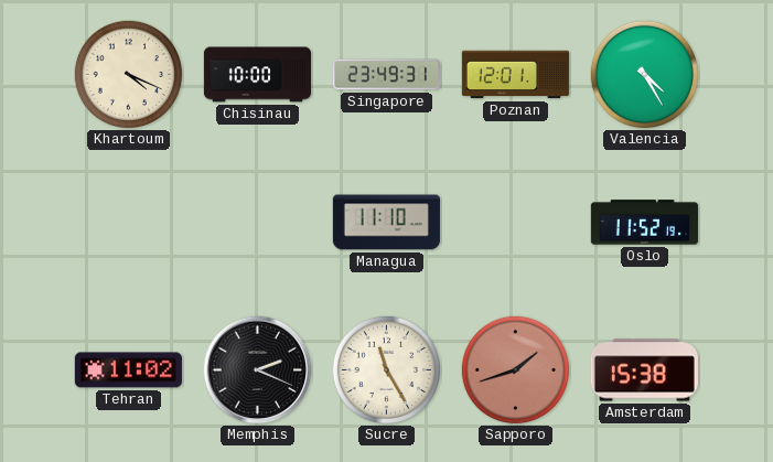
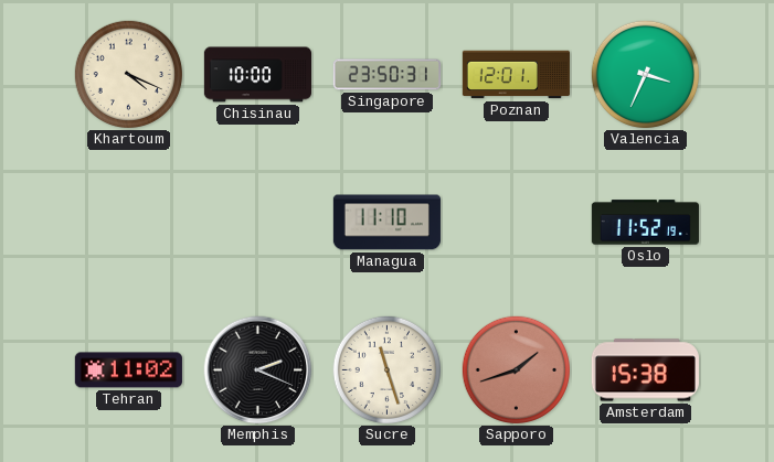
Singapore: 23:49 -> 23:50
Valencia: 4:25 -> 3:34
Sucre: 11:25 -> 11:27
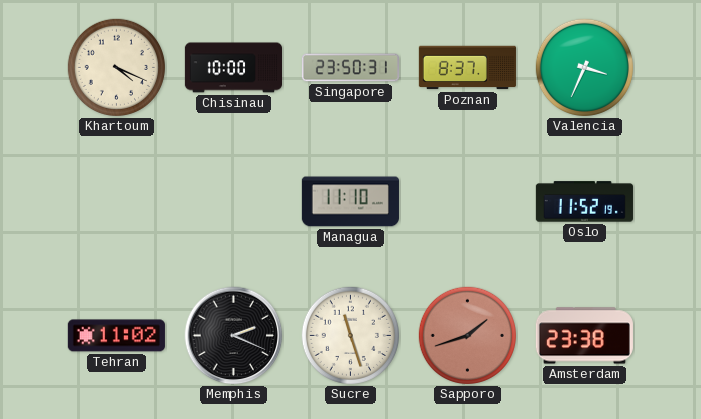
Poznan: 12:01 -> 8:37
Amsterdam: 15:38 -> 23:38
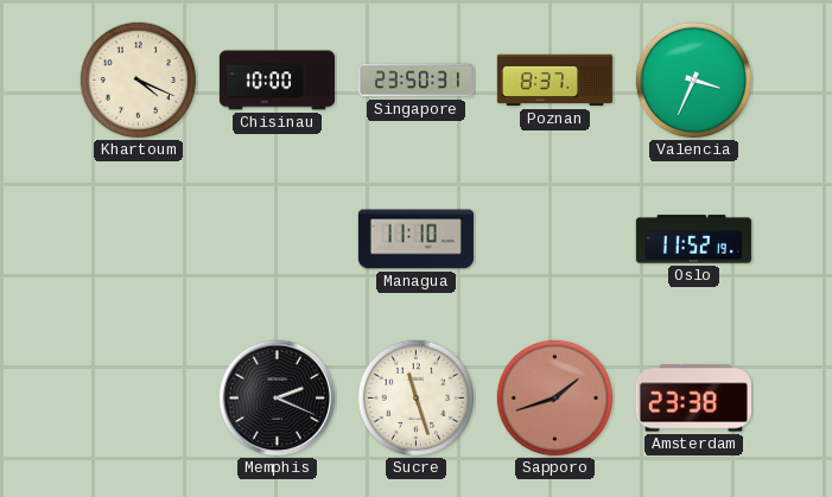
Tehran: 11:02 -> none
